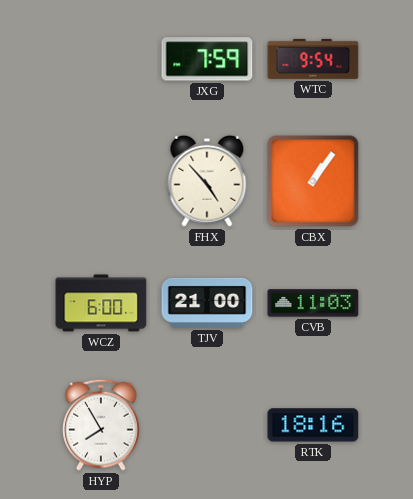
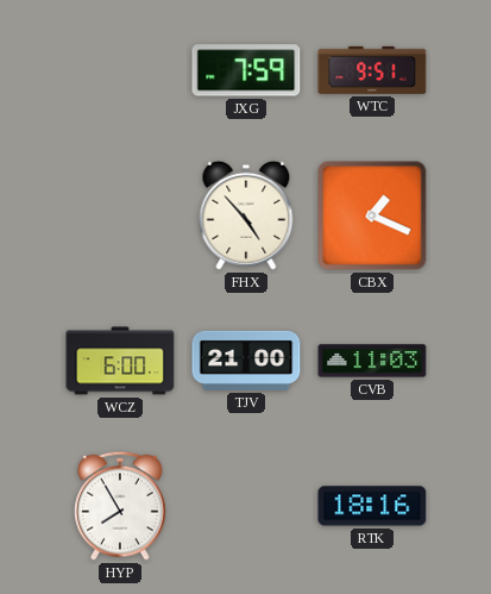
WTC: 9:54 -> 9:51
CBX: 1:06 -> 1:19
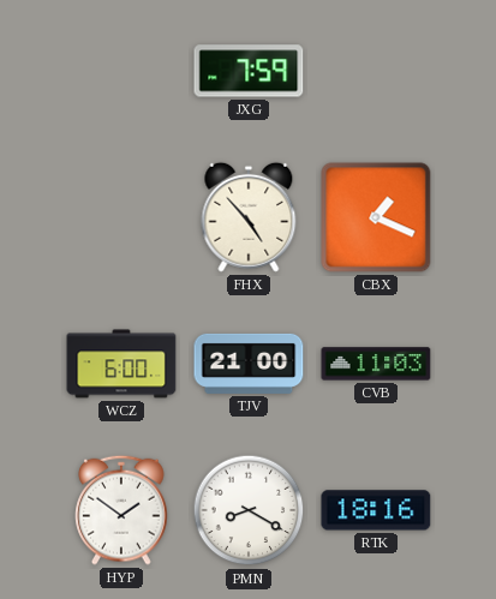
WTC: 9:51 -> none
HYP: 7:55 -> 1:51
PMN: none -> 8:20
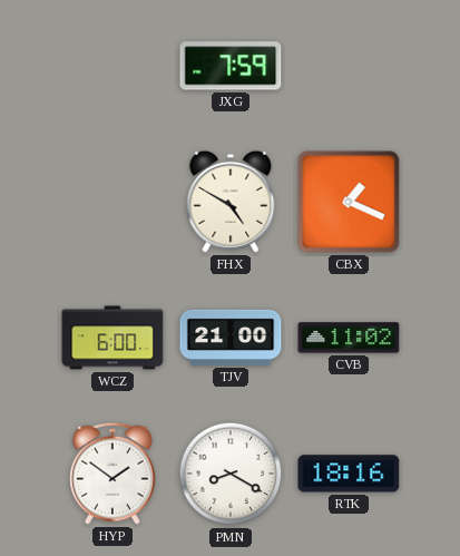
FHX: 4:53 -> 4:50
CVB: 11:03 -> 11:02
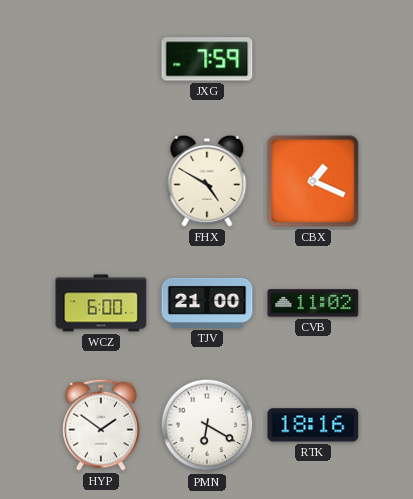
PMN: 8:20 -> 6:20
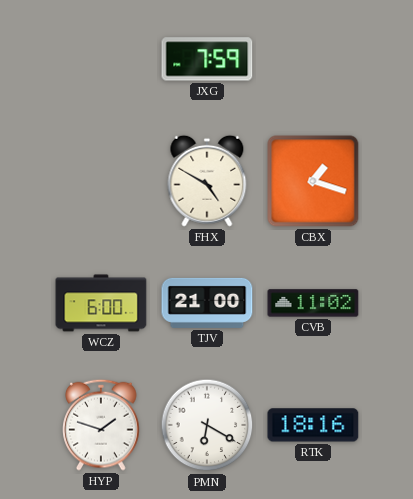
CBX: 1:19 -> 1:18
HYP: 1:51 -> 1:48
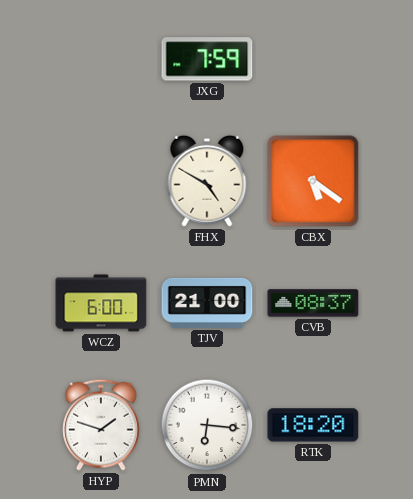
CBX: 1:18 -> 5:21
CVB: 11:02 -> 08:37
PMN: 6:20 -> 6:16
RTK: 18:16 -> 18:20
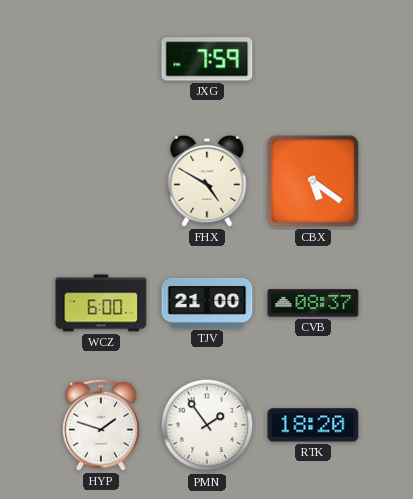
PMN: 6:16 -> 1:54
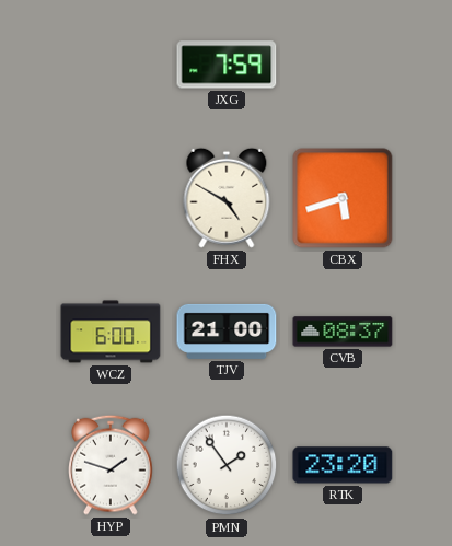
CBX: 5:21 -> 5:42
RTK: 18:20 -> 23:20
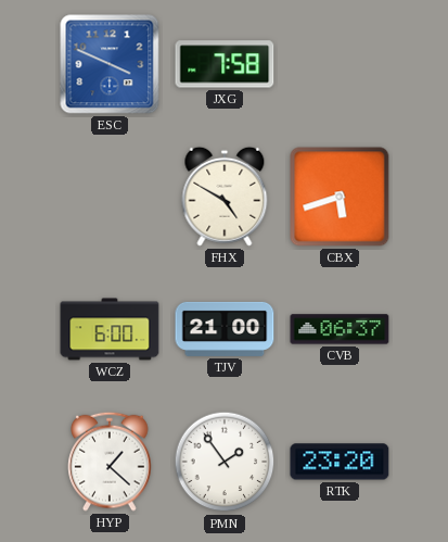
ESC: none -> 3:49
JXG: 7:59 -> 7:58
CVB: 08:37 -> 06:37
HYP: 1:48 -> 1:22
